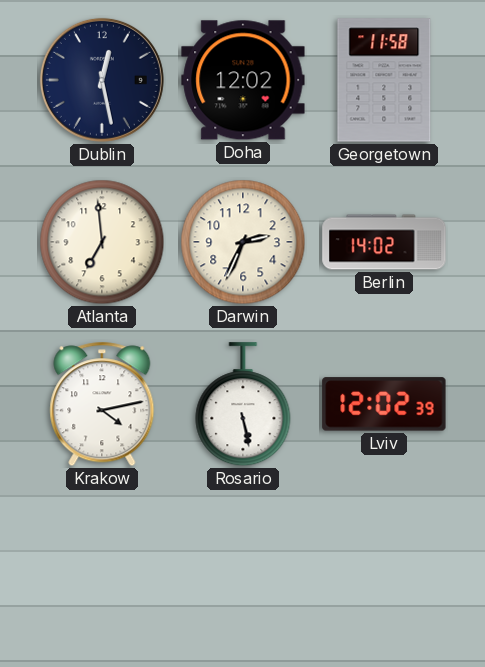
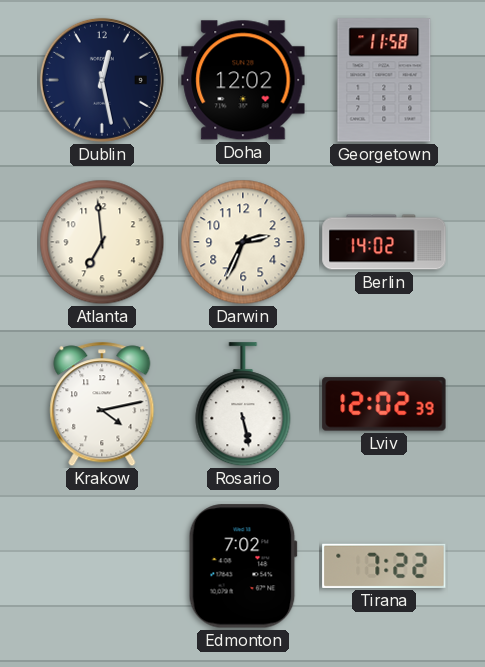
Edmonton: none -> 7:02
Tirana: none -> 7:22
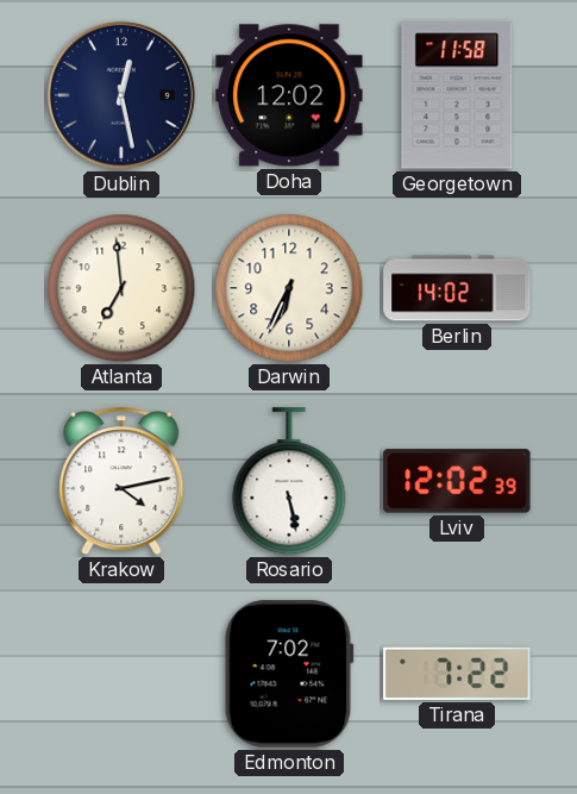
Darwin: 2:34 -> 6:34
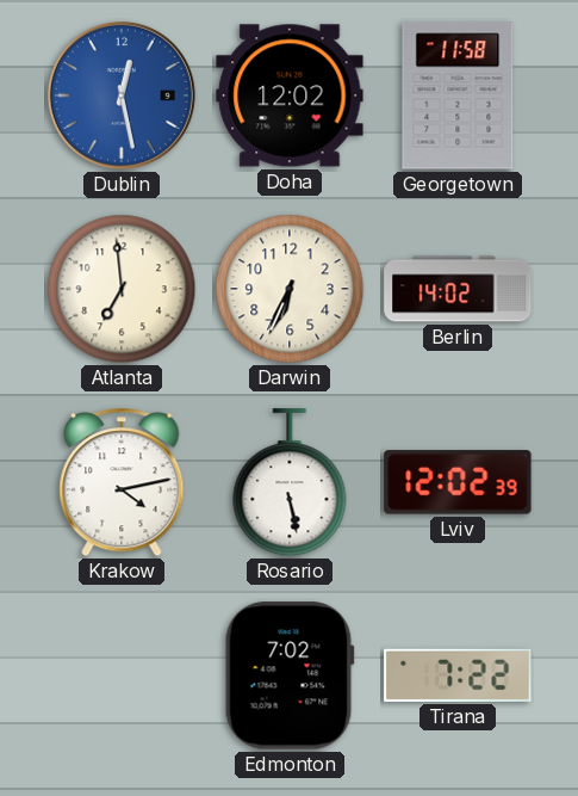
Dublin dial: navy -> blue
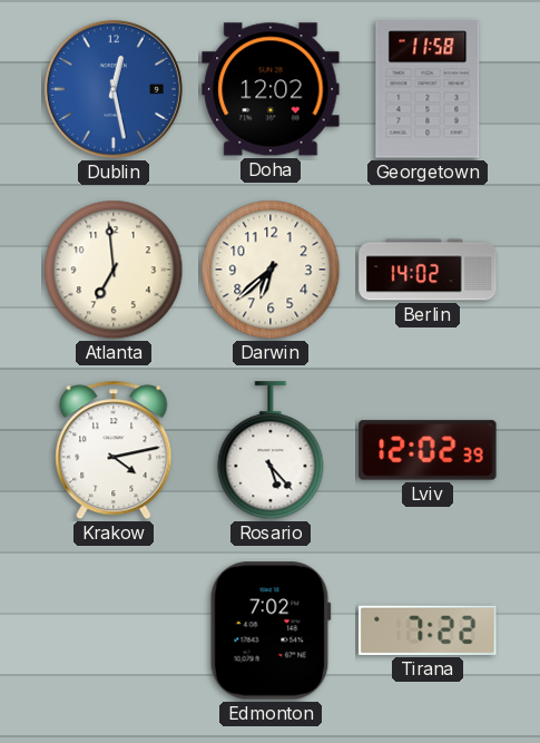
Darwin: 6:34 -> 6:38
Rosario: 5:28 -> 5:23
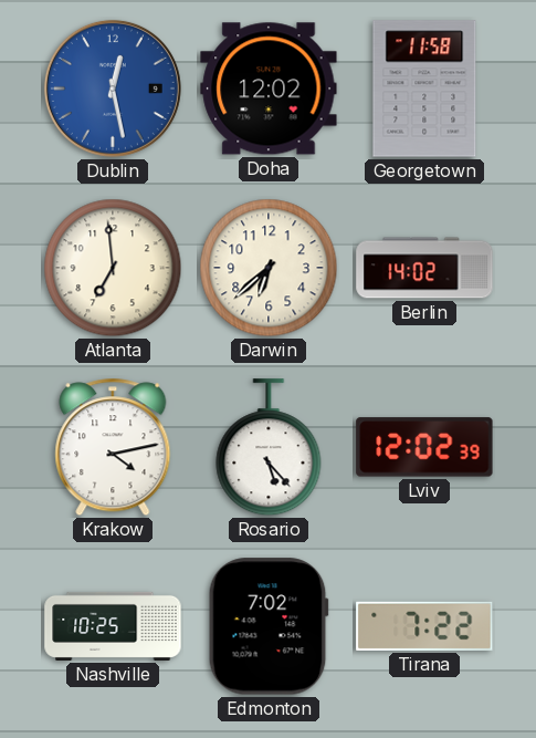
Nashville: none -> 10:25
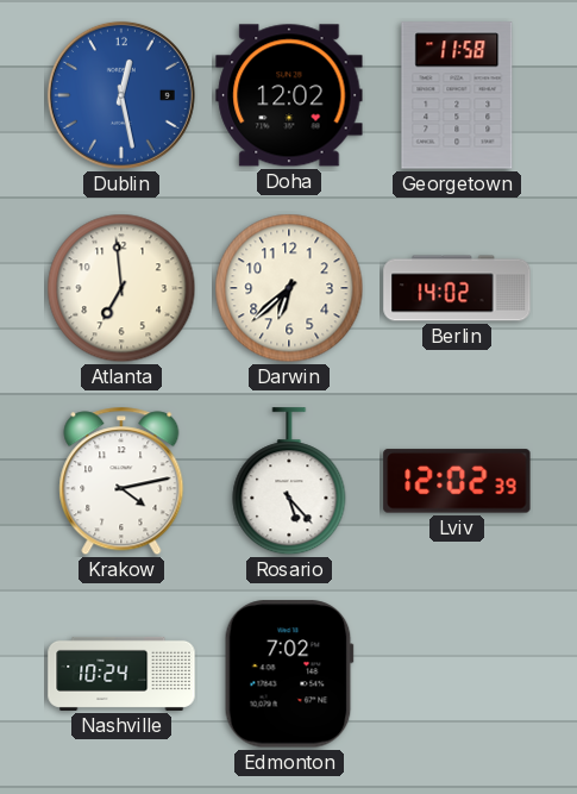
Nashville: 10:25 -> 10:24
Tirana: 7:22 -> none
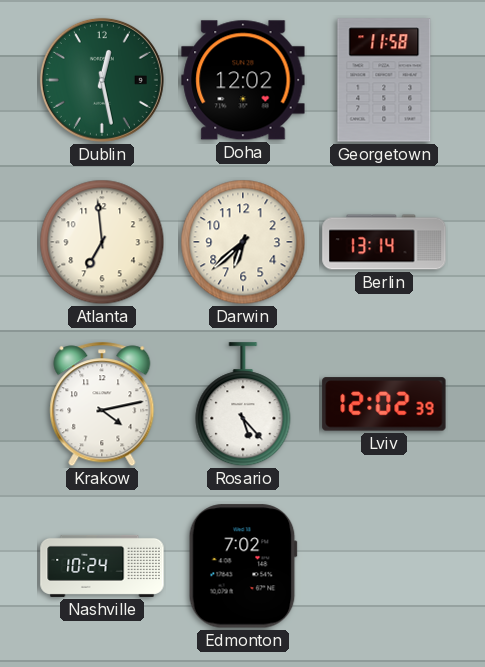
Dublin dial: blue -> green
Berlin: 14:02 -> 13:14
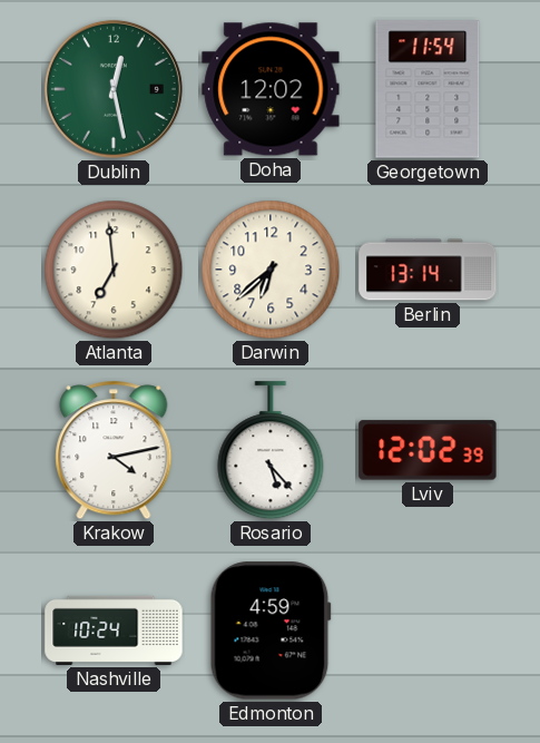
Georgetown: 11:58 -> 11:54
Edmonton: 7:02 -> 4:59
